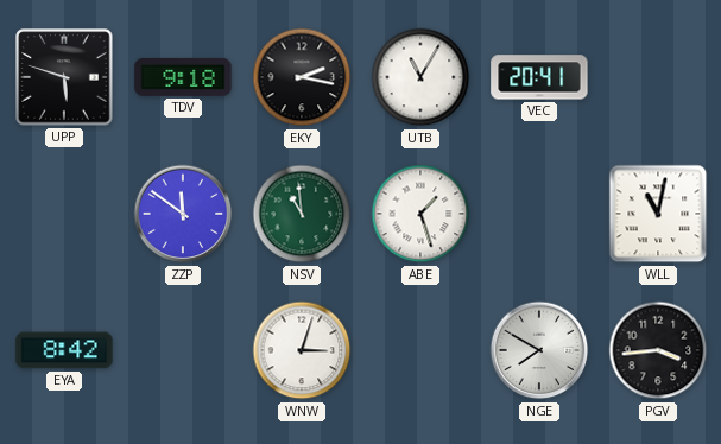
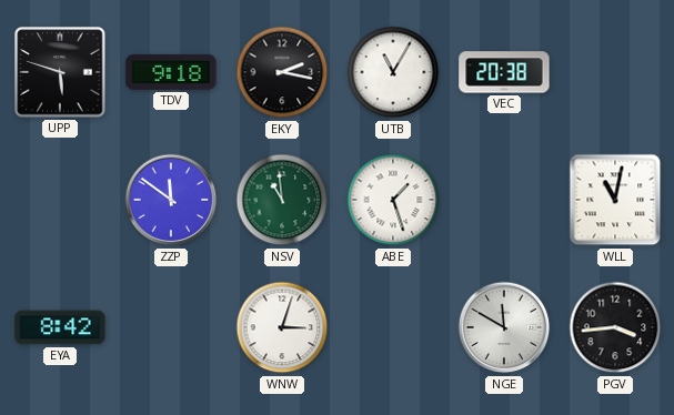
VEC: 20:41 -> 20:38
NGE: 7:50 -> 11:50
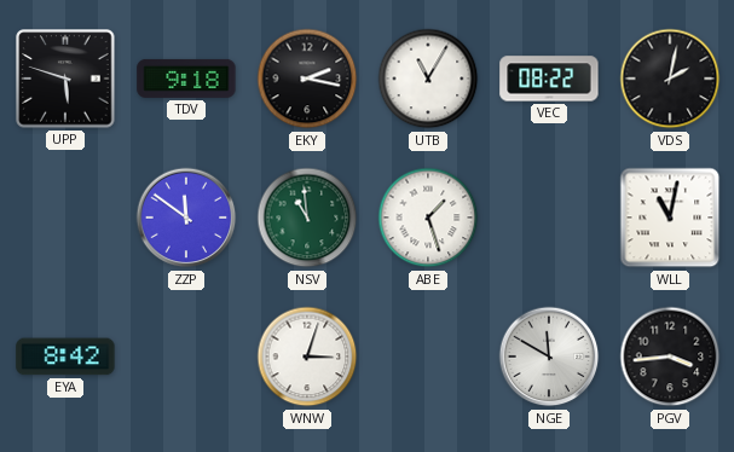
VEC: 20:38 -> 08:22
VDS: none -> 2:02
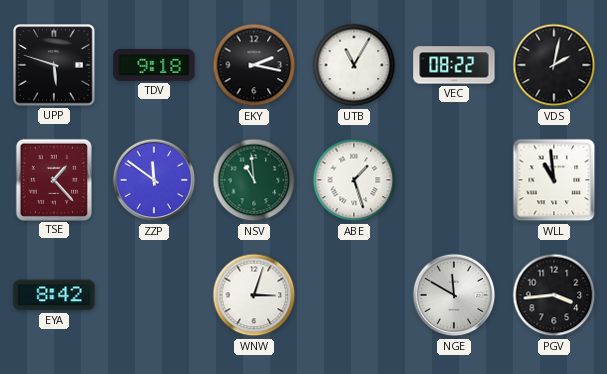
TSE: none -> 1:23
WLL: 11:02 -> 10:59
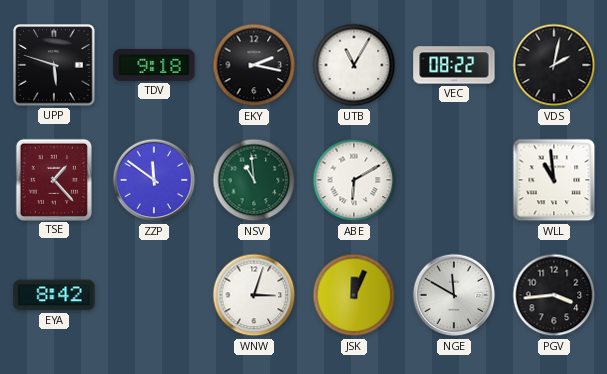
ABE: 1:27 -> 6:10
JSK: none -> 12:04
